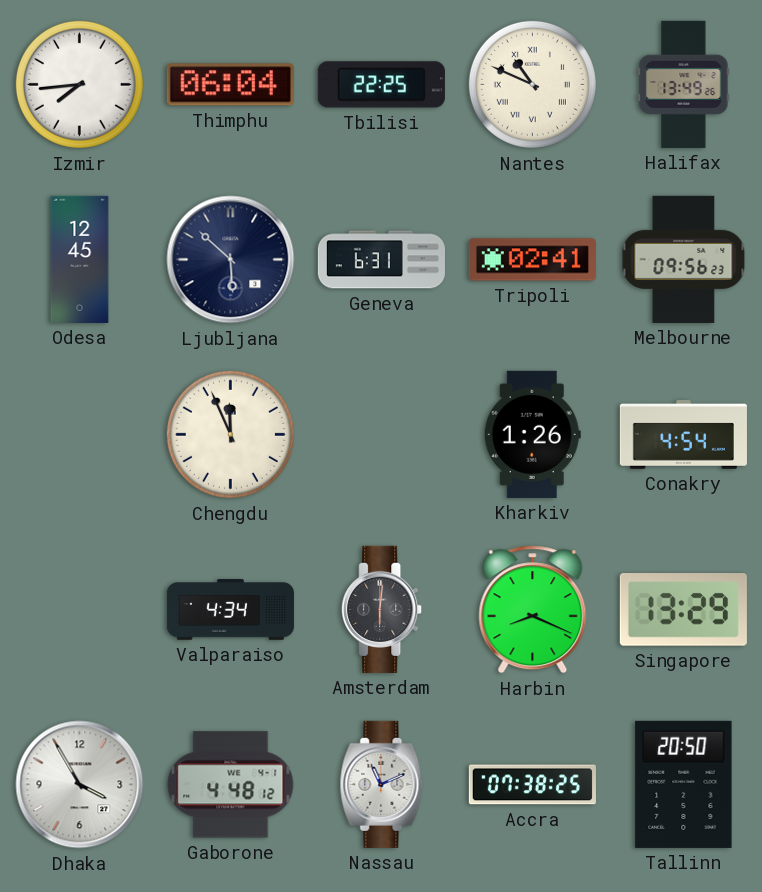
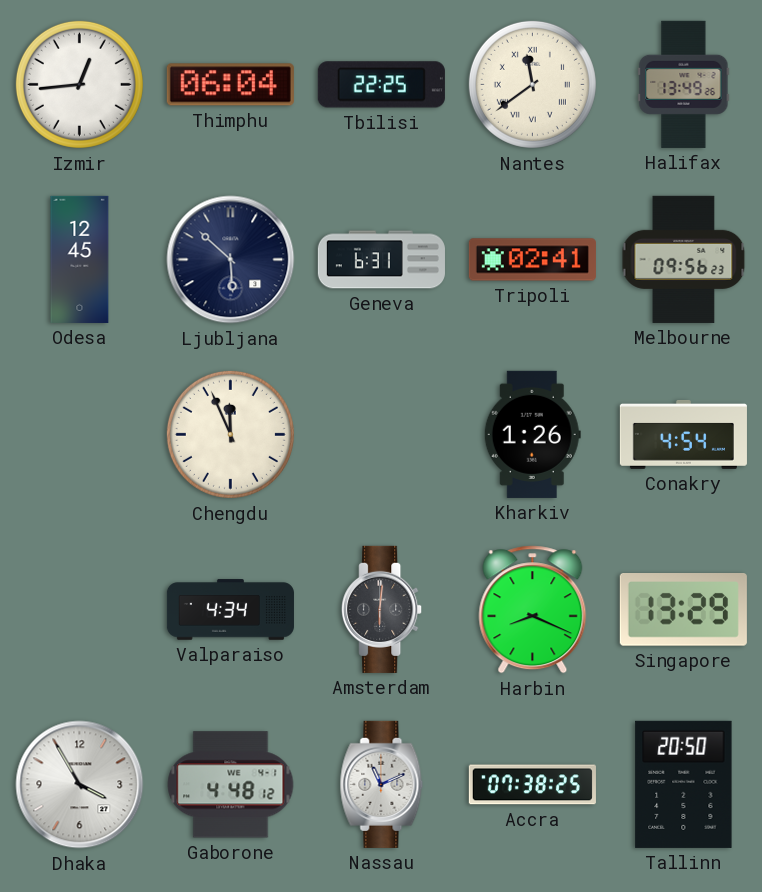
Izmir: 7:44 -> 12:44
Nantes: 10:49 -> 11:39
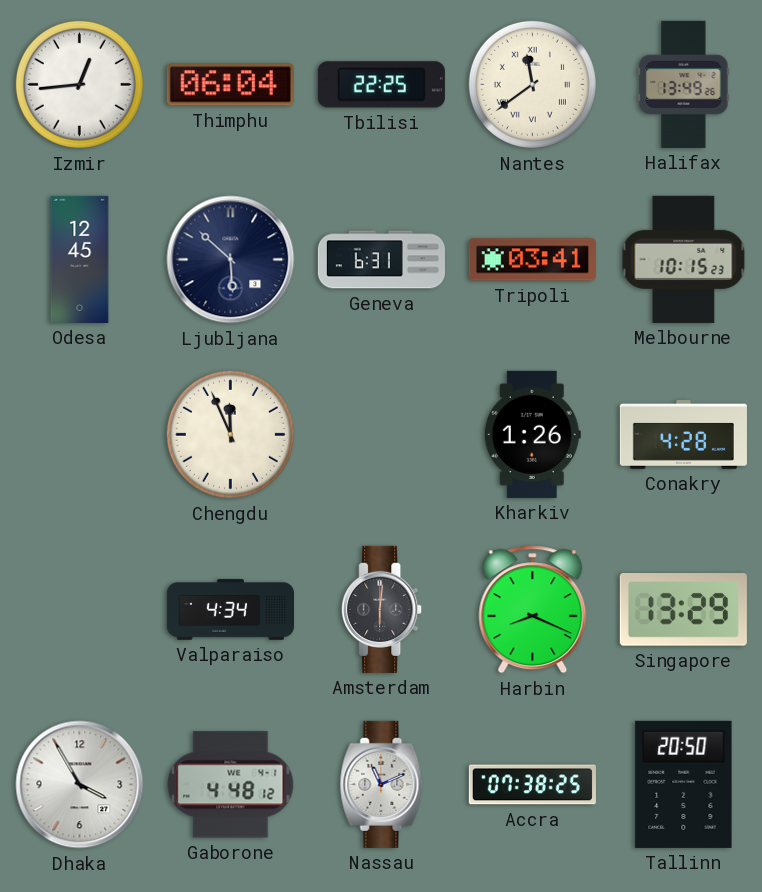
Tripoli: 02:41 -> 03:41
Melbourne: 09:56 -> 10:15
Conakry: 4:54 -> 4:28
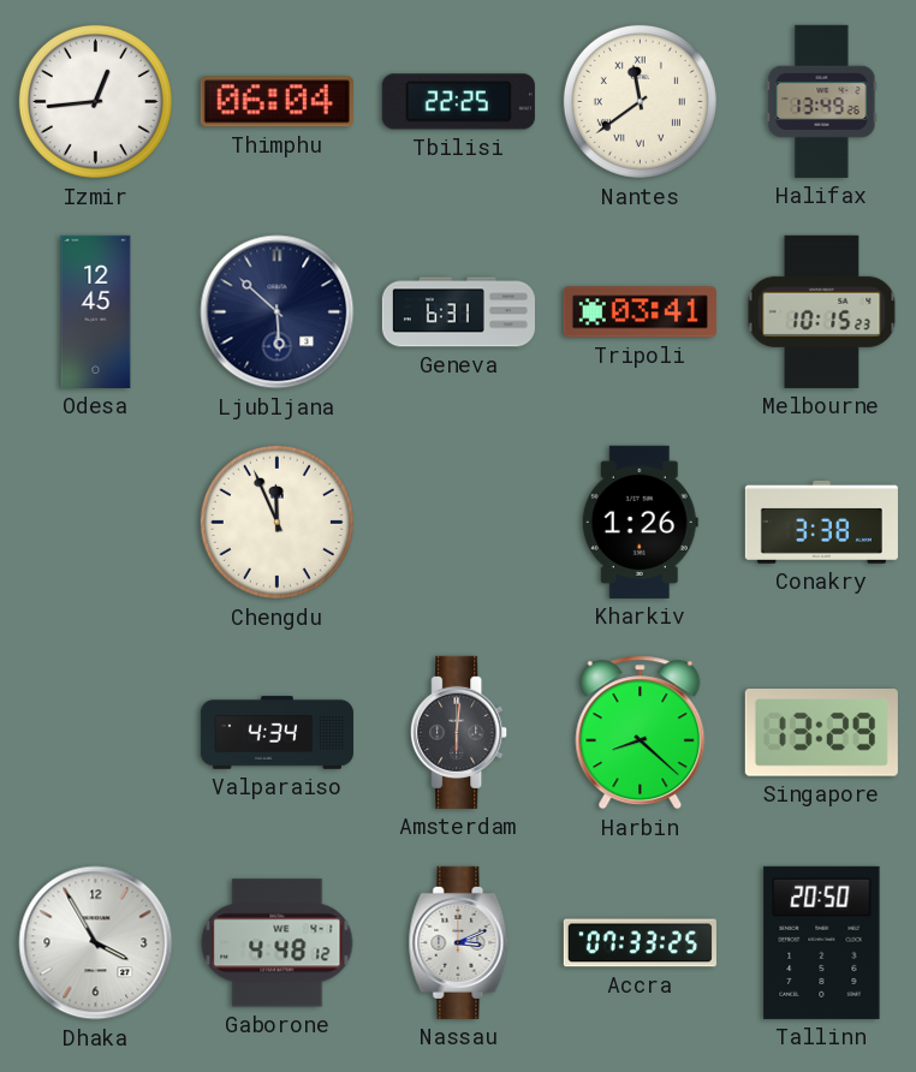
Conakry: 4:28 -> 3:38
Harbin: 8:19 -> 8:22
Nassau: 11:11 -> 3:11
Accra: 07:38 -> 07:33
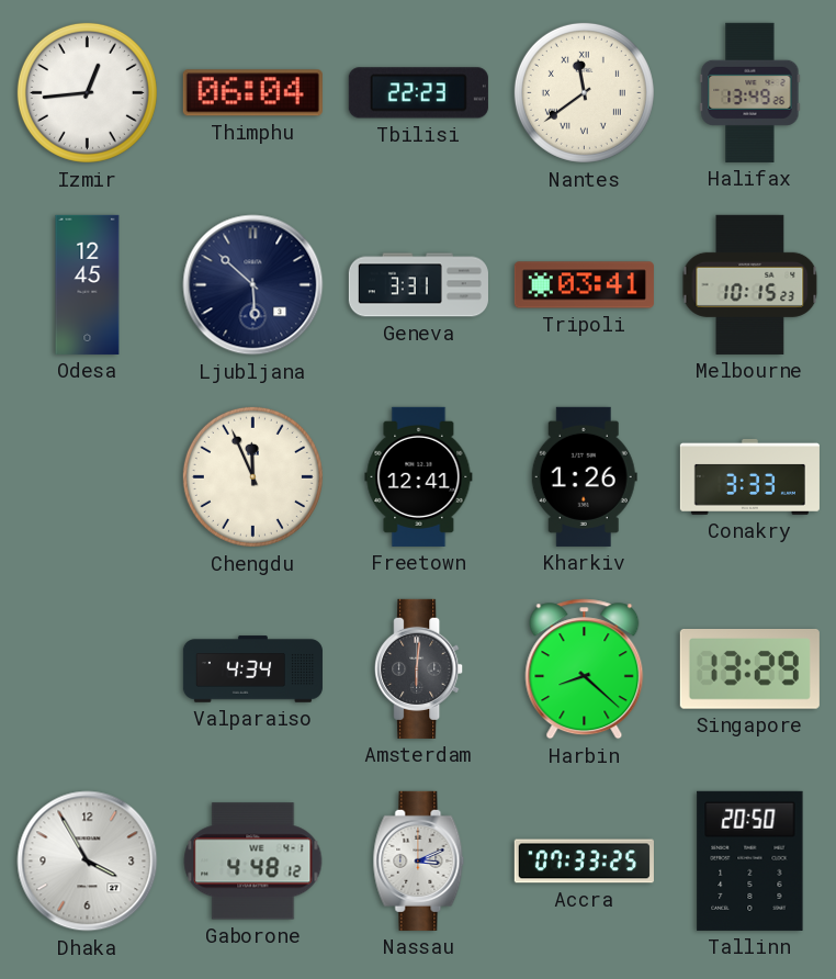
Tbilisi: 22:25 -> 22:23
Geneva: 6:31 -> 3:31
Freetown: none -> 12:41
Conakry: 3:38 -> 3:33
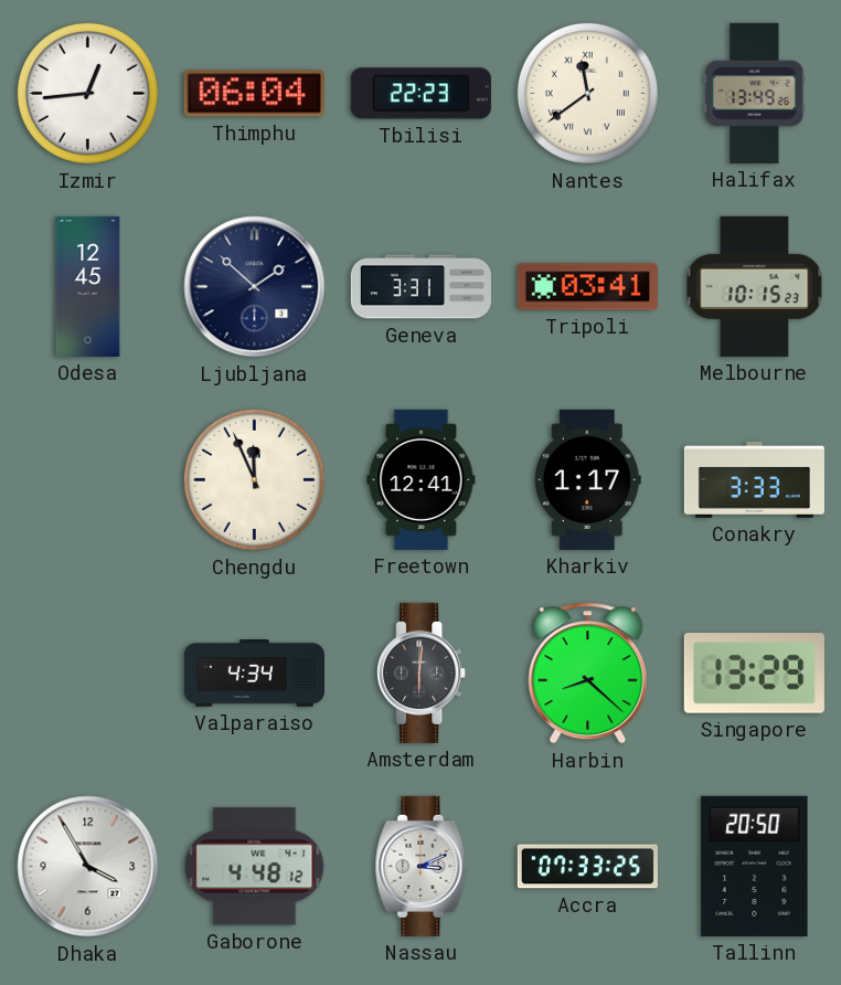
Ljubljana: 5:52 -> 1:52
Kharkiv: 1:26 -> 1:17
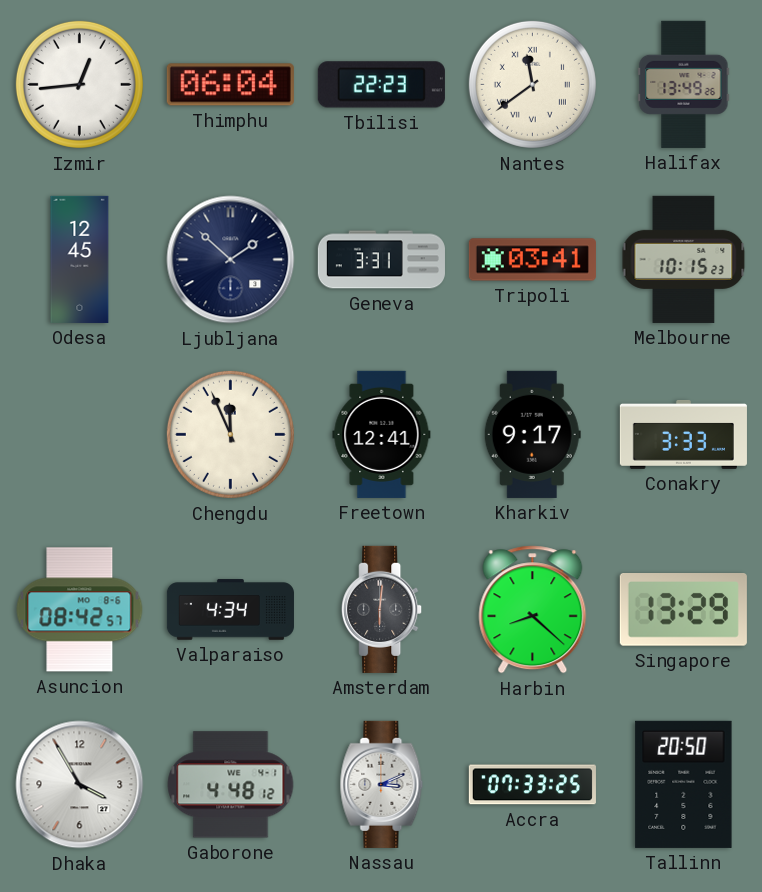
Kharkiv: 1:17 -> 9:17
Asuncion: none -> 08:42
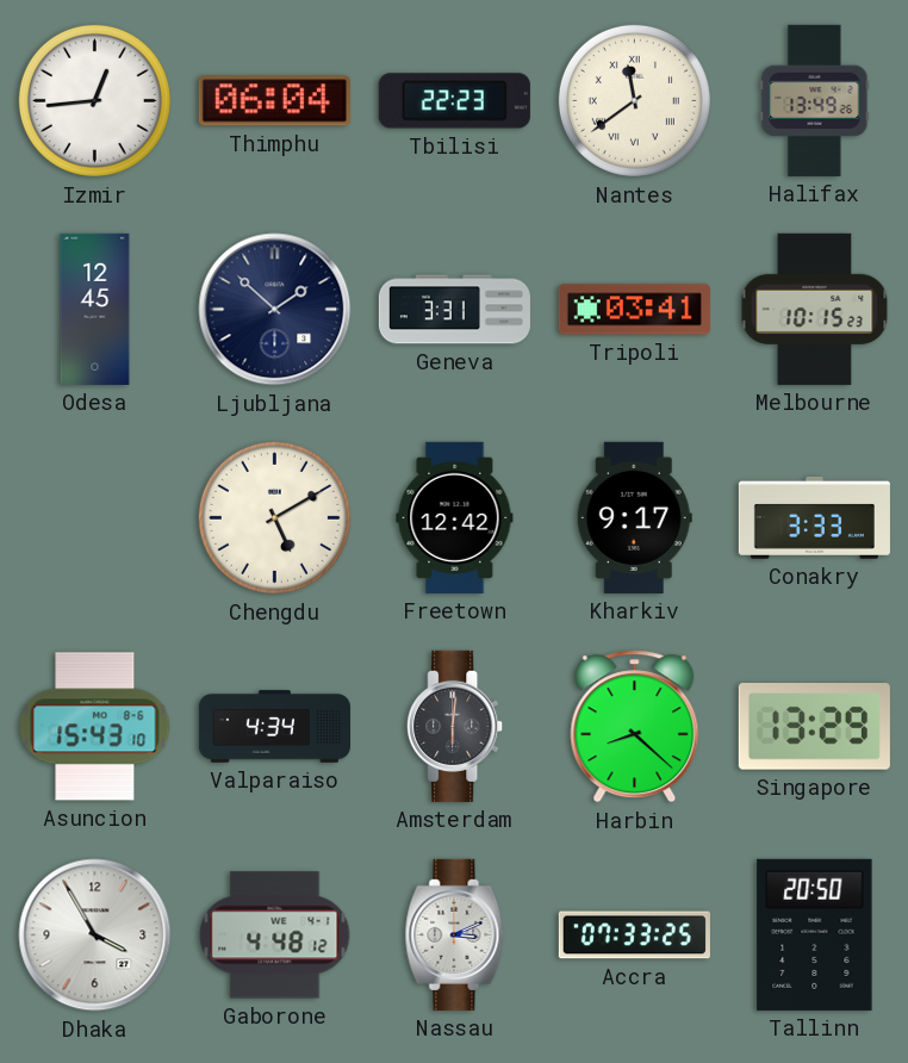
Chengdu: 11:56 -> 5:10
Freetown: 12:41 -> 12:42
Asuncion: 08:42 -> 15:43
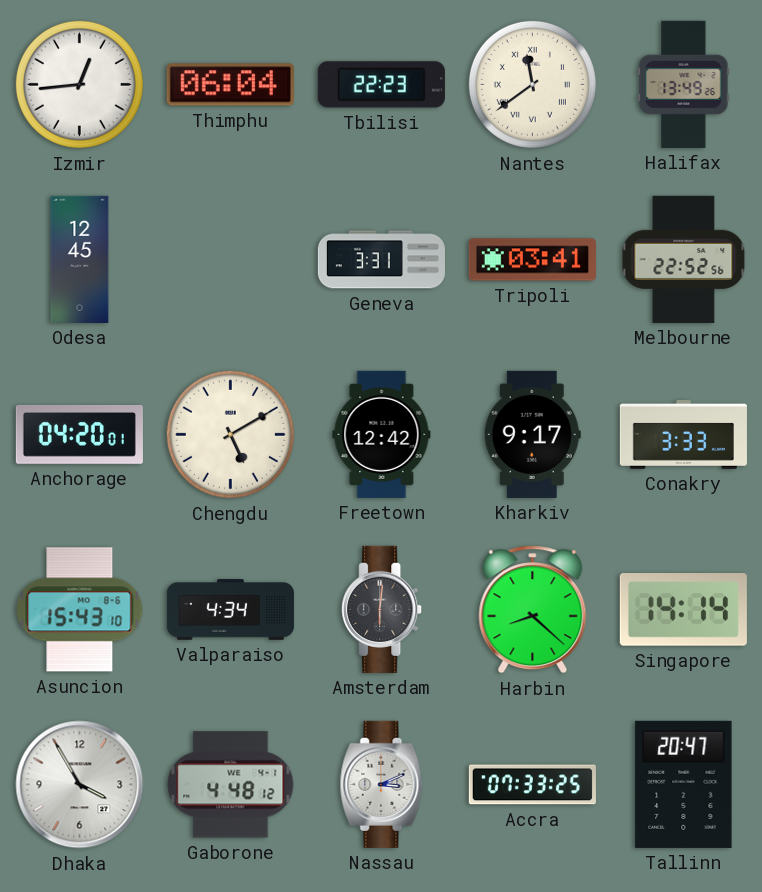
Ljubljana: 1:52 -> none
Melbourne: 10:15 -> 22:52
Anchorage: none -> 04:20
Singapore: 13:29 -> 14:14
Tallinn: 20:50 -> 20:47
